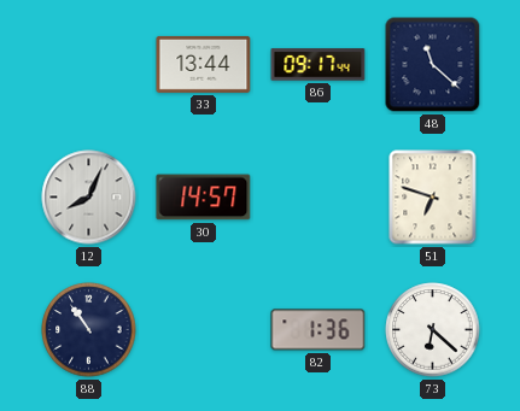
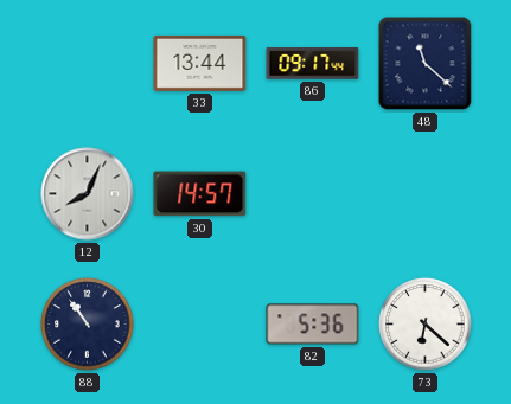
51: 6:48 -> none
82: 1:36 -> 5:36
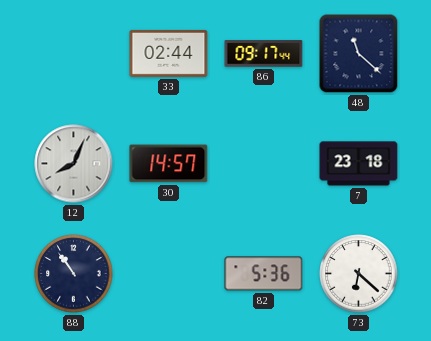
33: 13:44 -> 02:44
7: none -> 23:18
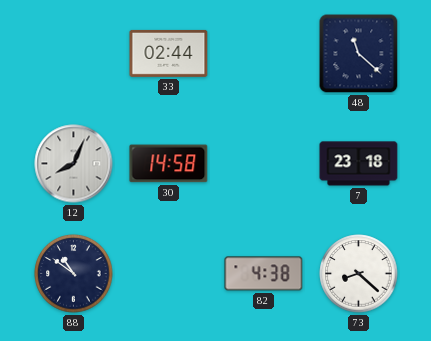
86: 09:17 -> none
30: 14:57 -> 14:58
88: 10:54 -> 10:51
82: 5:36 -> 4:38
73: 6:22 -> 8:22
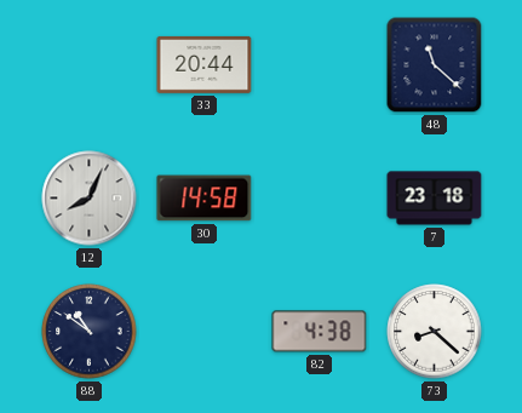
33: 02:44 -> 20:44
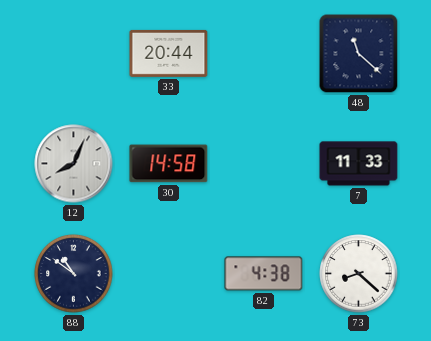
7: 23:18 -> 11:33
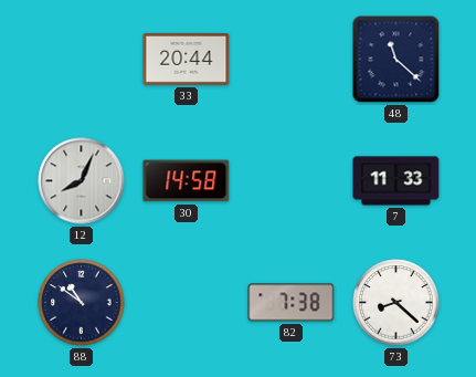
82: 4:38 -> 7:38
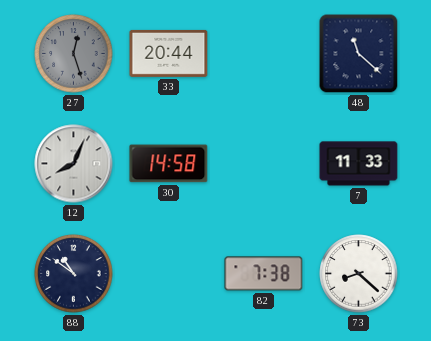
27: none -> 12:27
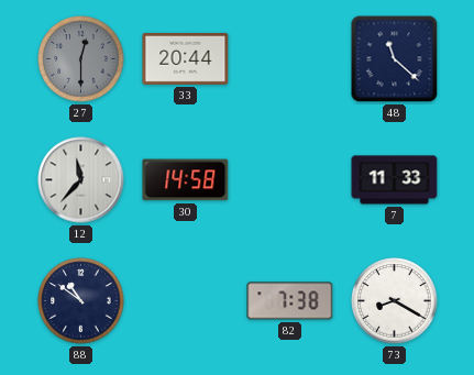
27: 12:27 -> 12:30
12: 8:04 -> 11:37
73: 8:22 -> 8:20
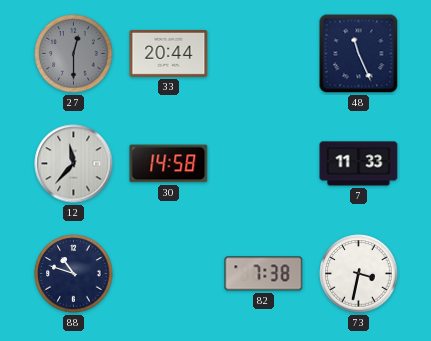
48: 11:22 -> 11:26
88: 10:51 -> 10:48
73: 8:20 -> 3:32
